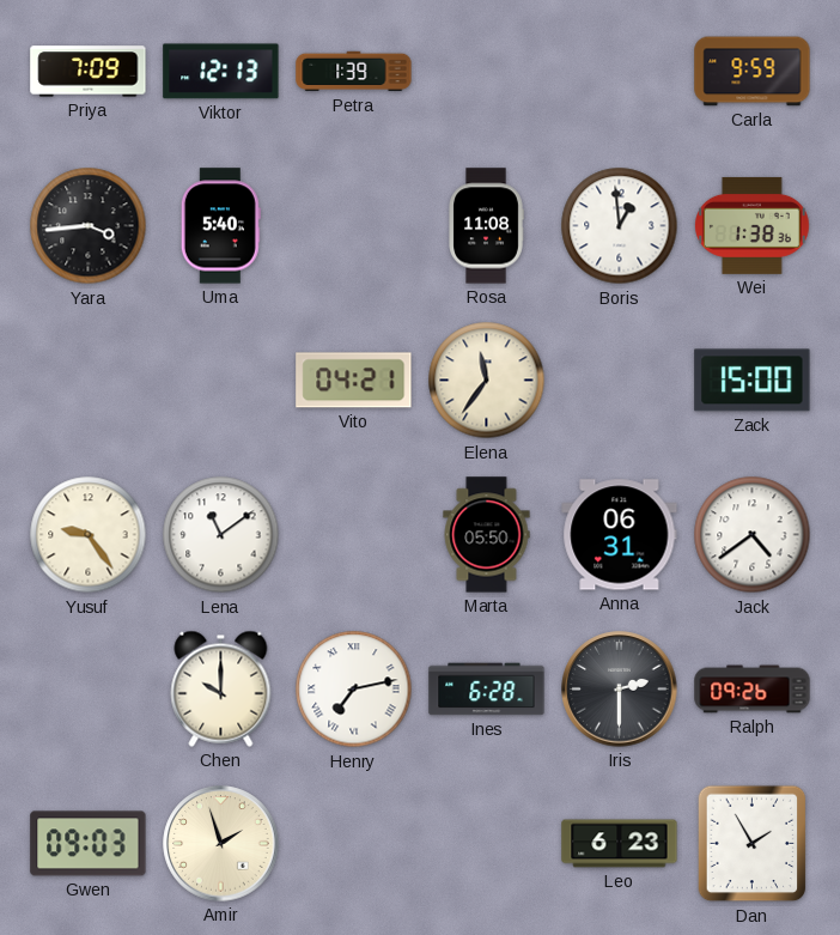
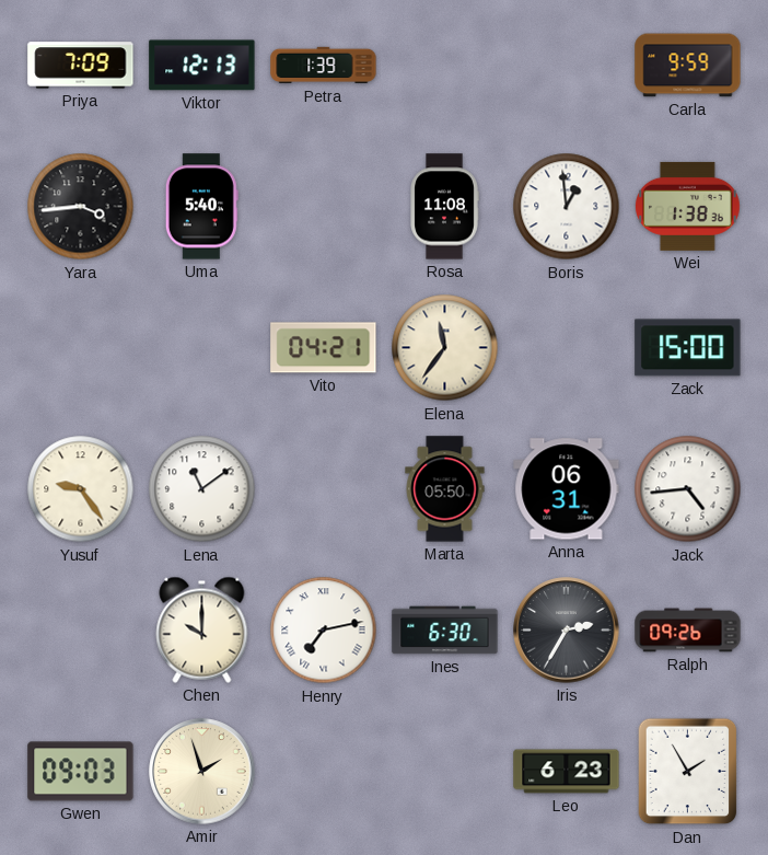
Jack: 4:39 -> 4:44
Ines: 6:28 -> 6:30
Iris: 2:30 -> 2:35
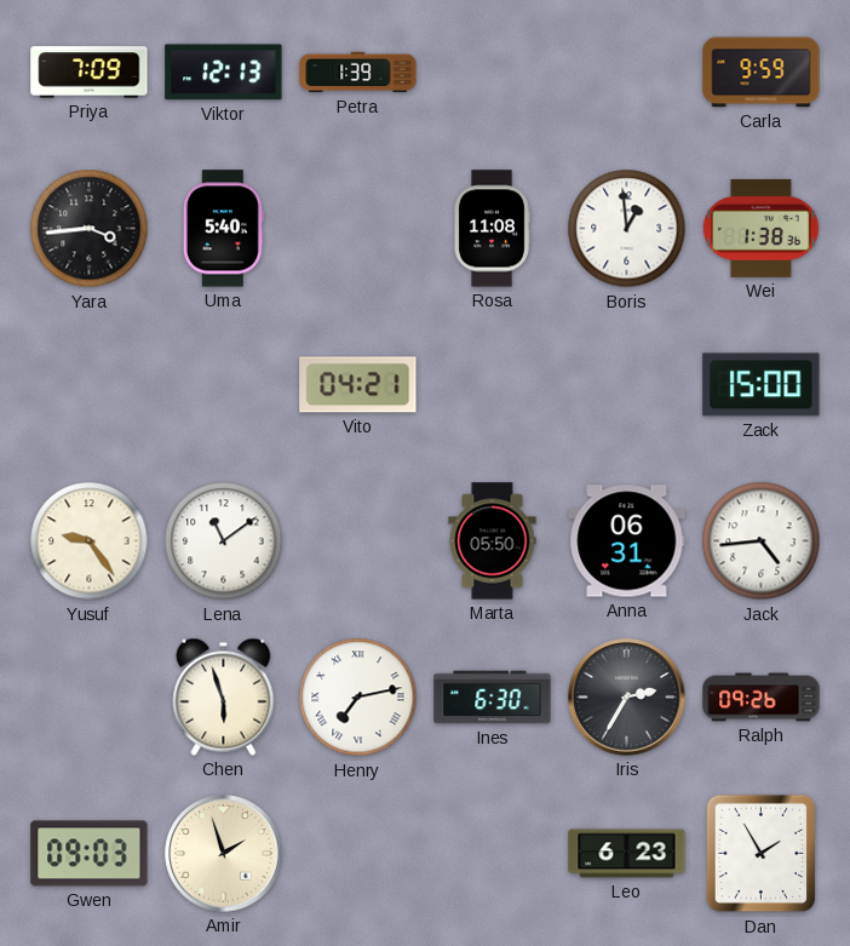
Elena: 11:36 -> none
Chen: 10:00 -> 5:57
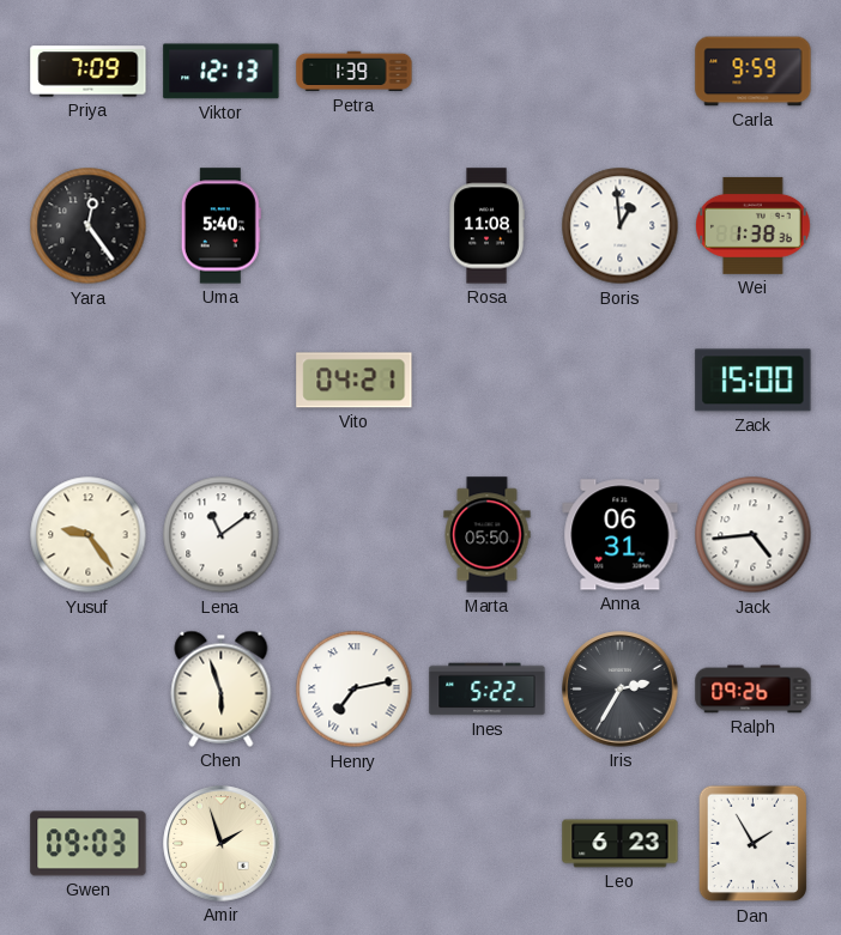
Yara: 3:44 -> 12:24
Ines: 6:30 -> 5:22
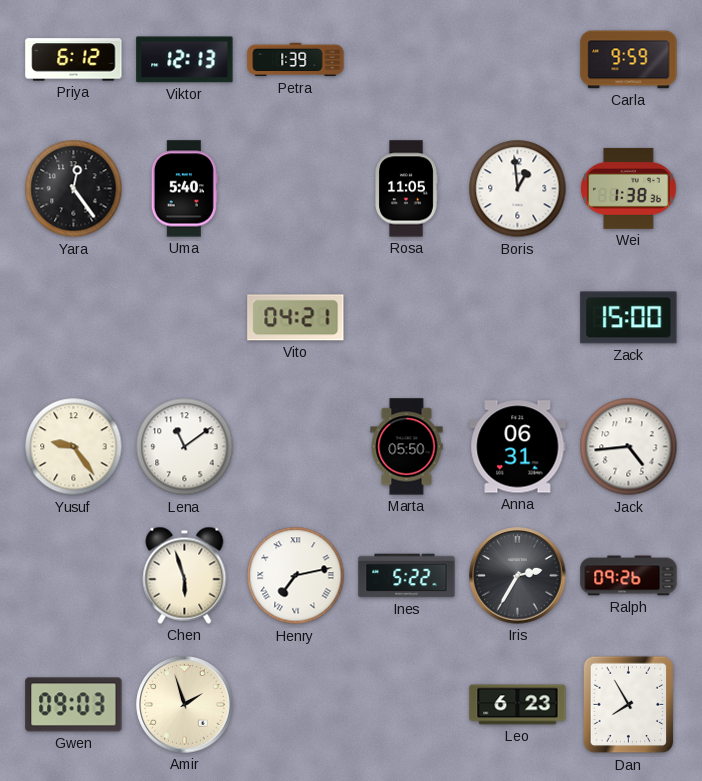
Priya: 7:09 -> 6:12
Rosa: 11:08 -> 11:05
Dan: 1:55 -> 7:55
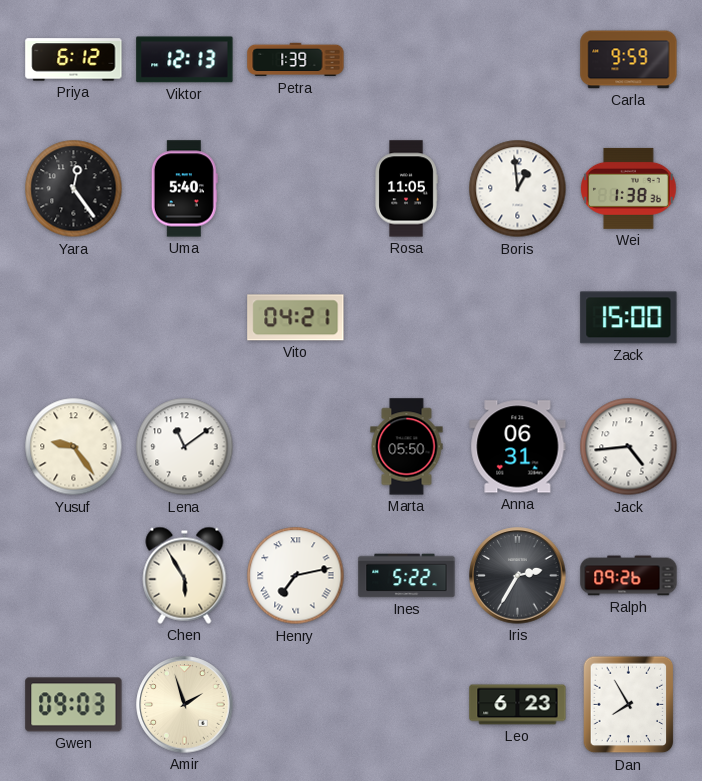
Chen: 5:57 -> 5:55
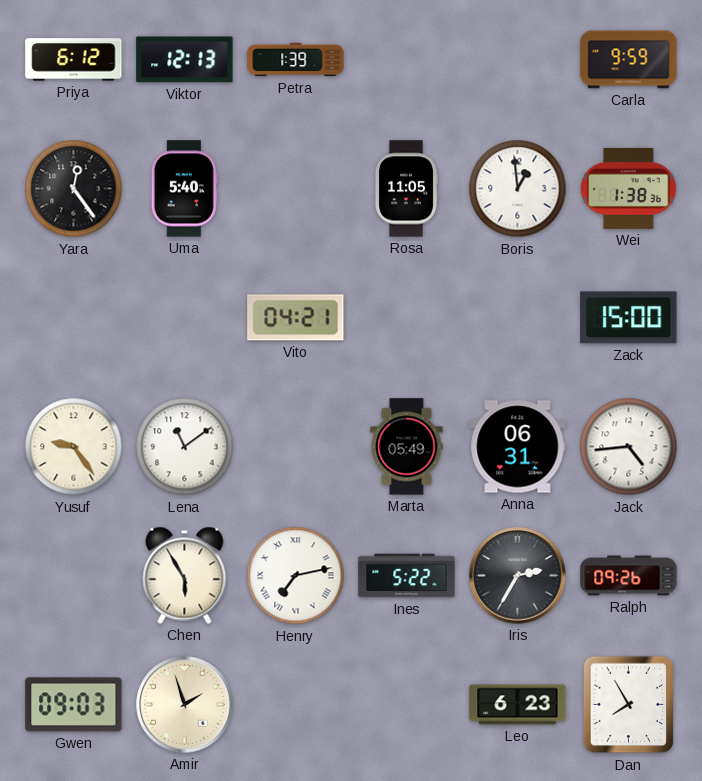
Marta: 05:50 -> 05:49
